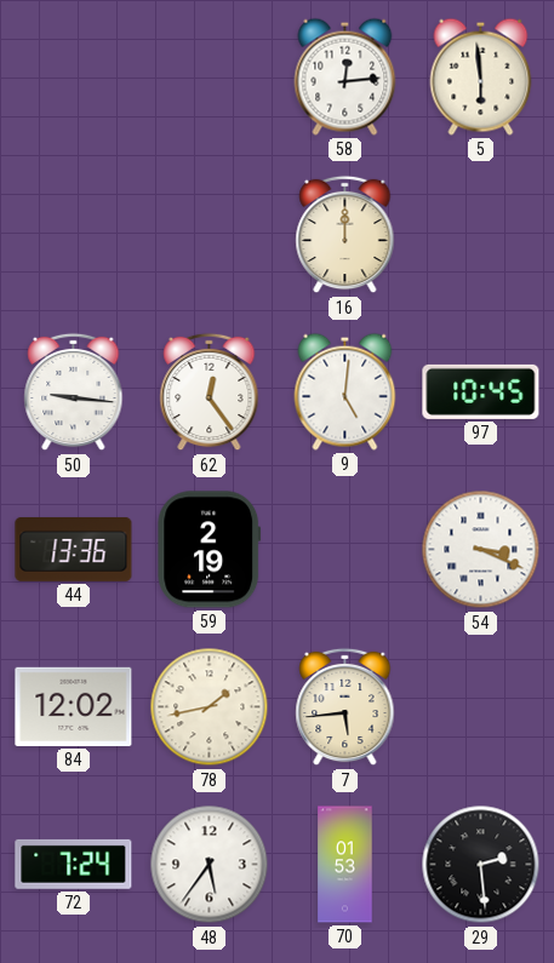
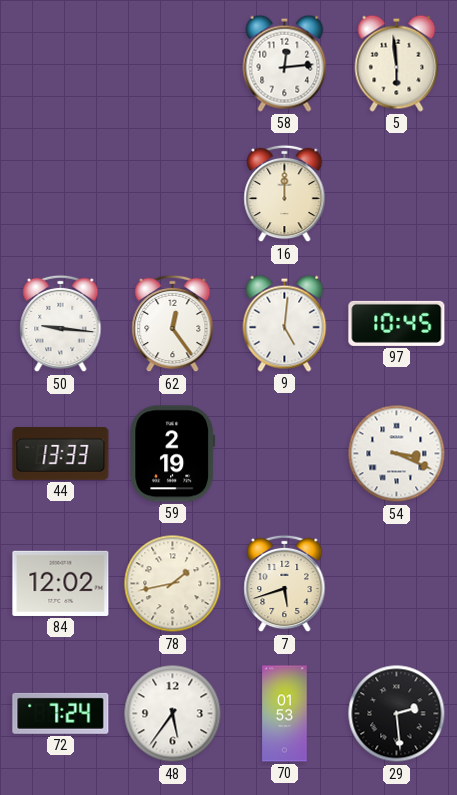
44: 13:36 -> 13:33
7: 5:44 -> 5:42
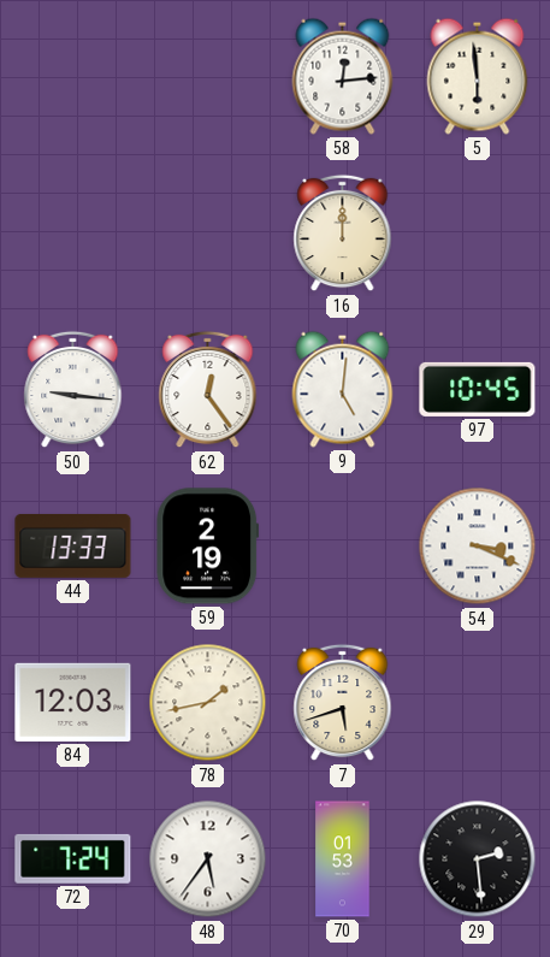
84: 12:02 -> 12:03
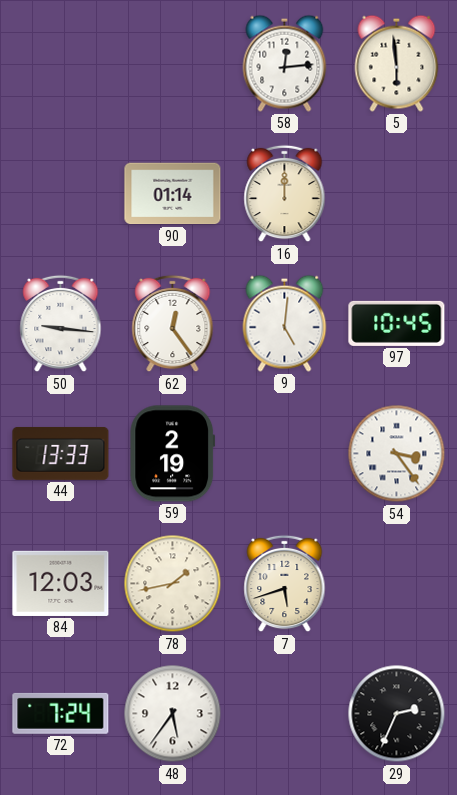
90: none -> 01:14
54: 3:19 -> 3:24
70: 01:53 -> none
29: 2:29 -> 2:34
